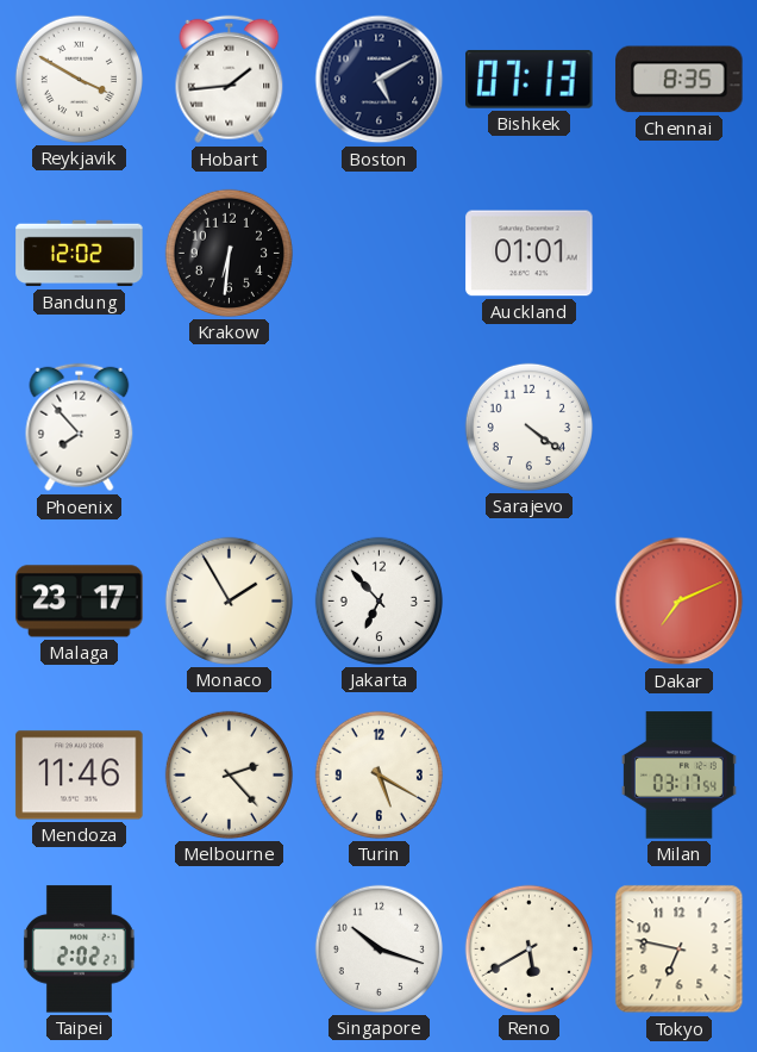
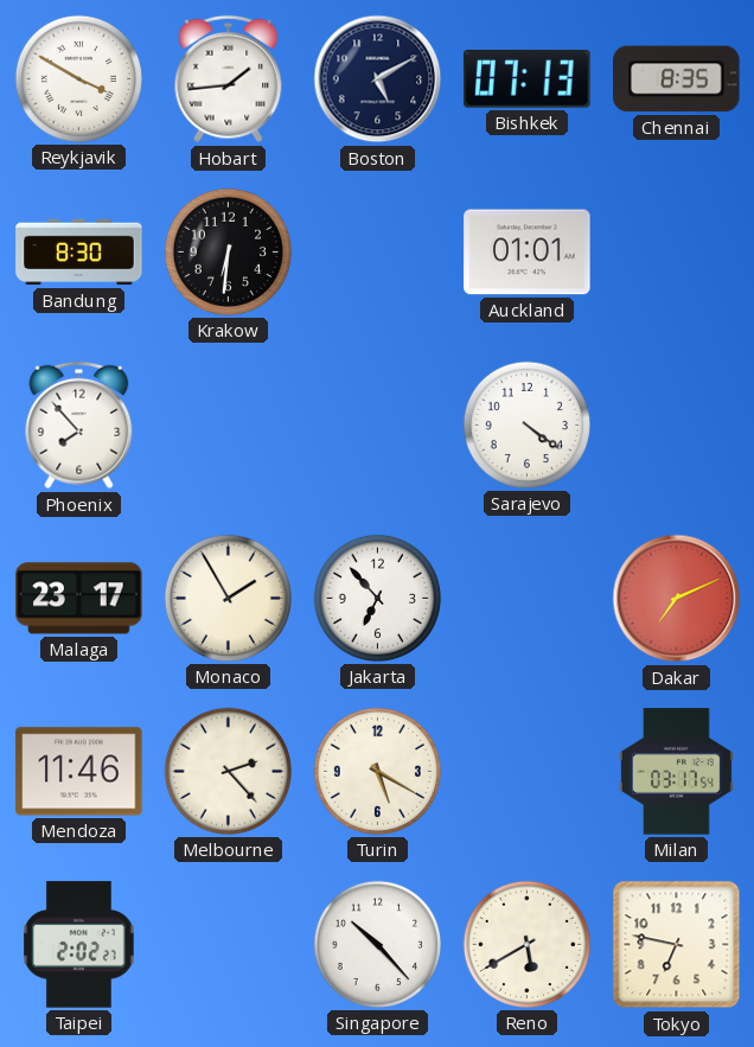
Bandung: 12:02 -> 8:30
Singapore: 10:18 -> 10:23
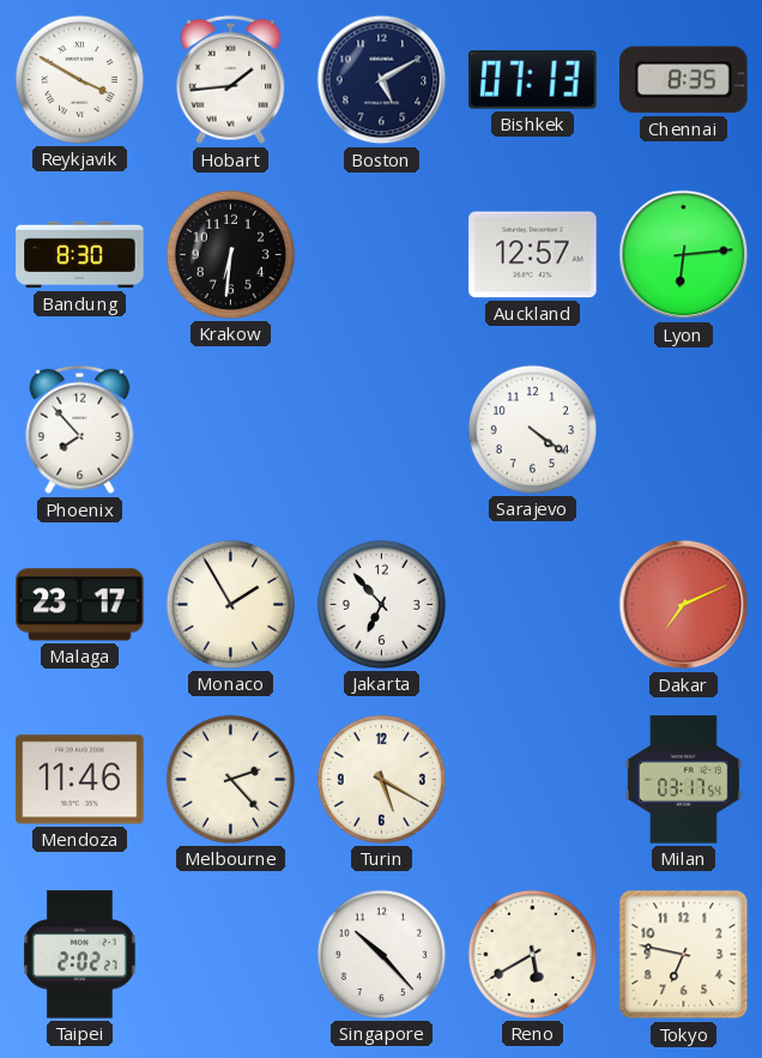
Auckland: 01:01 -> 12:57
Lyon: none -> 6:14
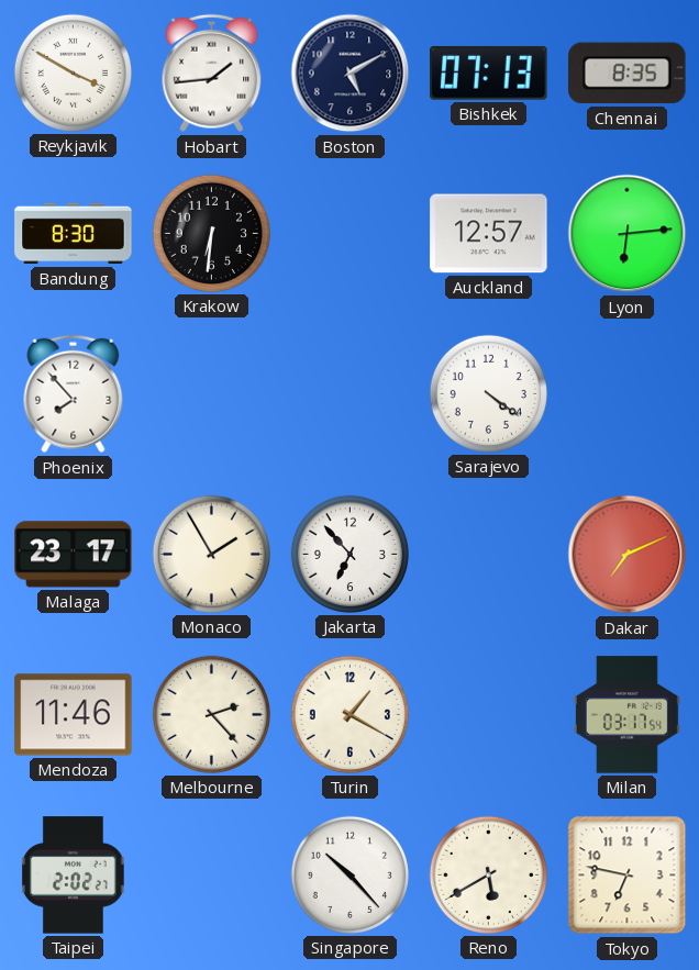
Turin: 5:20 -> 1:20
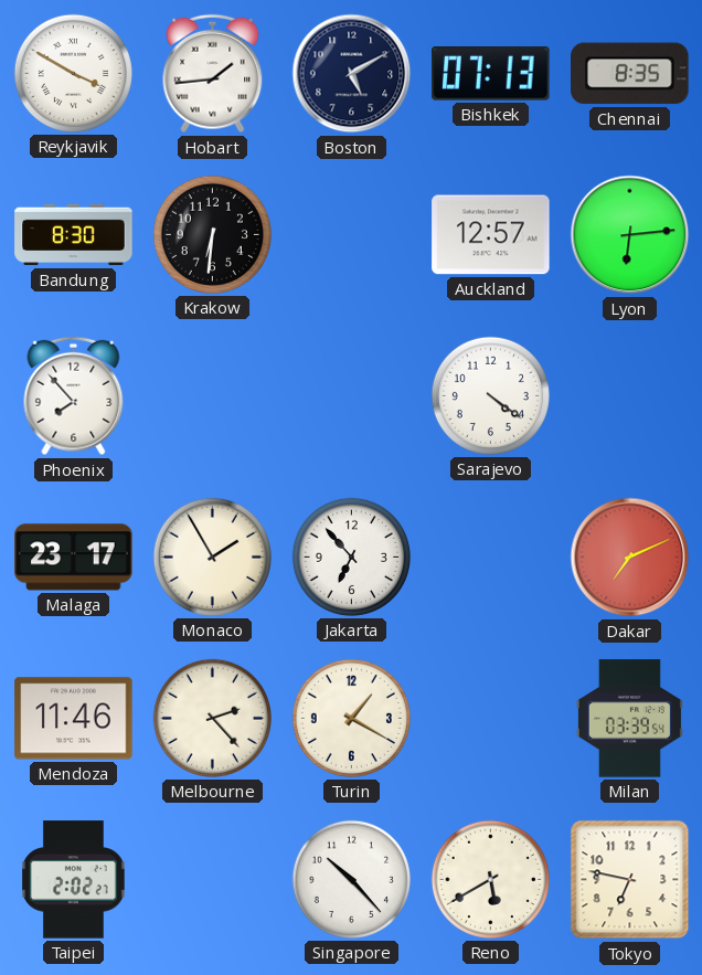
Milan: 03:17 -> 03:39
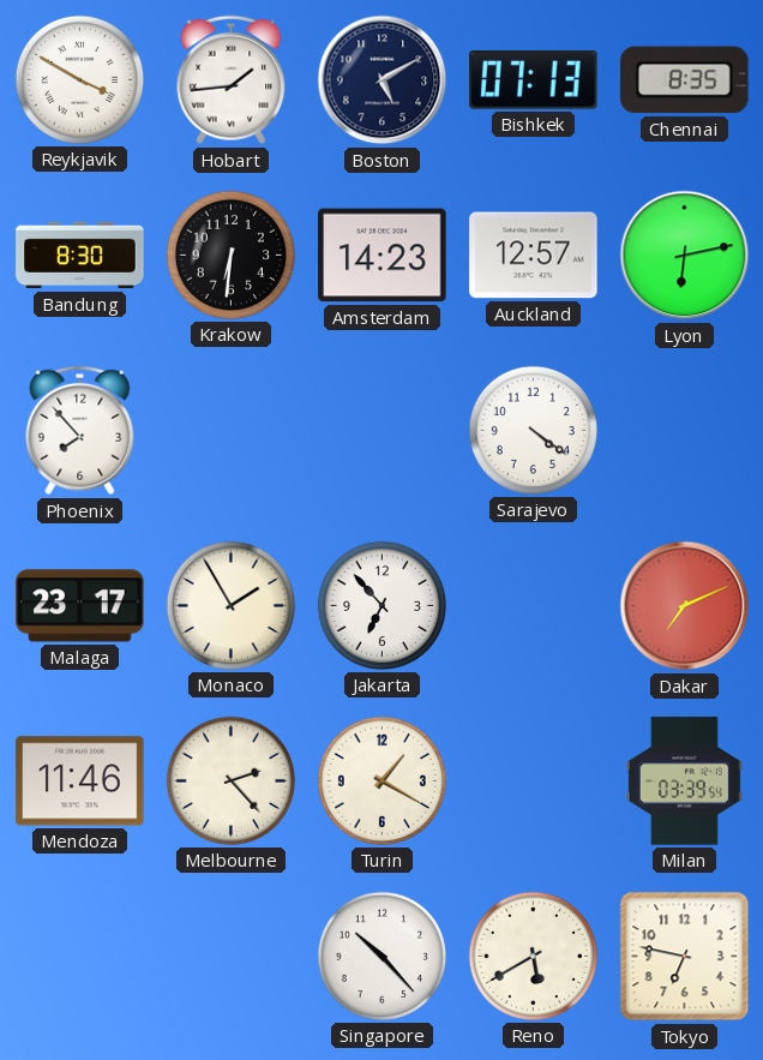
Amsterdam: none -> 14:23
Lyon: 6:14 -> 6:13
Taipei: 2:02 -> none
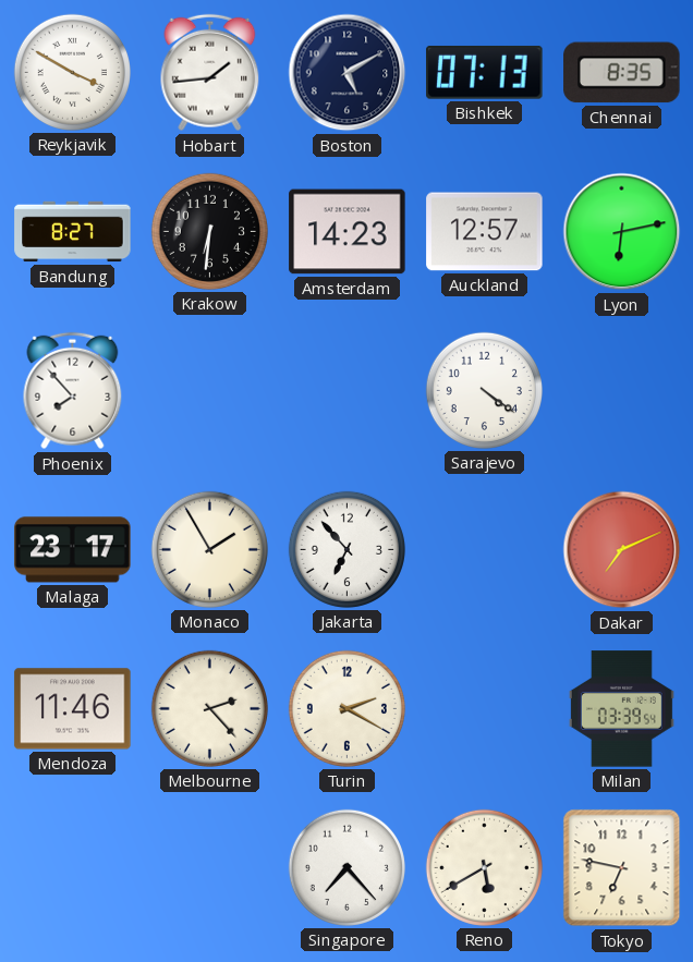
Bandung: 8:30 -> 8:27
Turin: 1:20 -> 2:20
Singapore: 10:23 -> 7:23
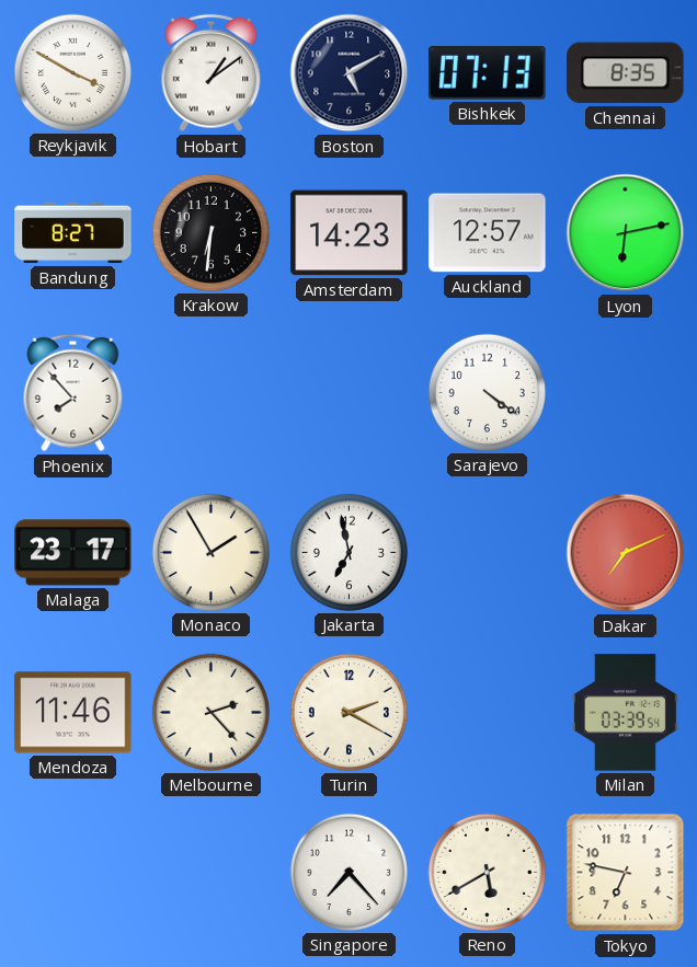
Hobart: 1:44 -> 1:09
Jakarta: 6:53 -> 6:58
